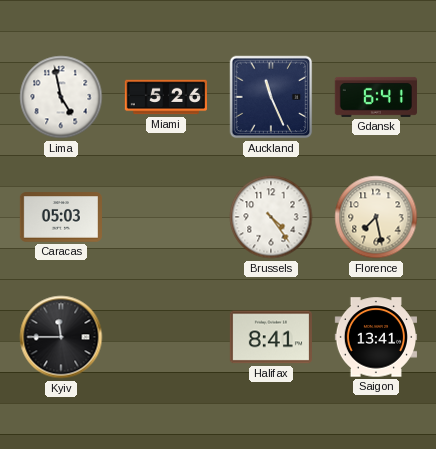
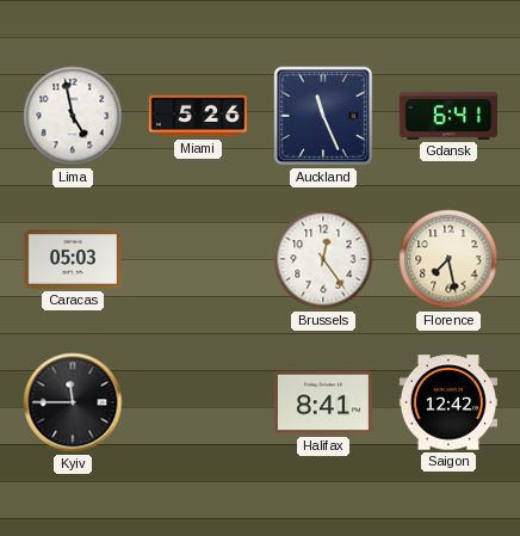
Brussels: 4:24 -> 12:24
Saigon: 13:41 -> 12:42
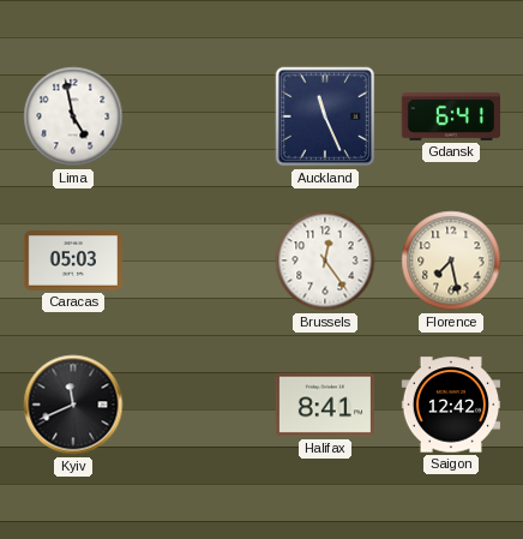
Miami: 5:26 -> none
Kyiv: 11:45 -> 11:41
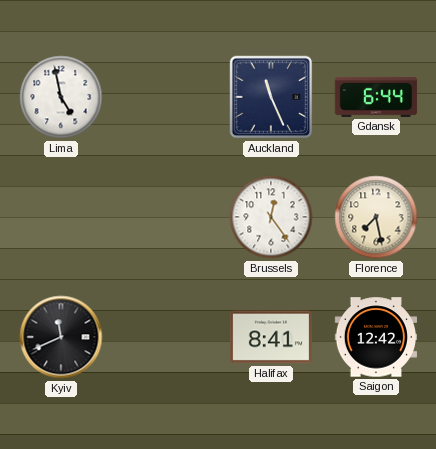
Gdansk: 6:41 -> 6:44
Caracas: 05:03 -> none
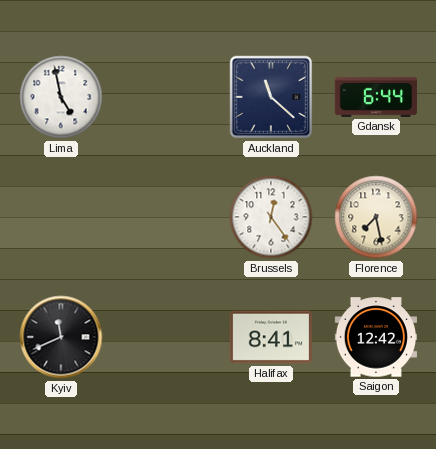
Auckland: 11:26 -> 11:22
